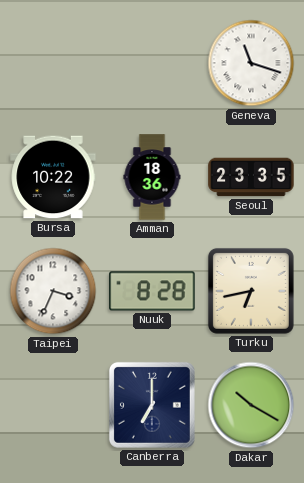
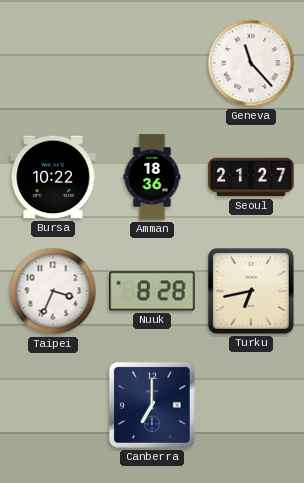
Geneva: 11:18 -> 11:23
Seoul: 23:35 -> 21:27
Dakar: 10:20 -> none
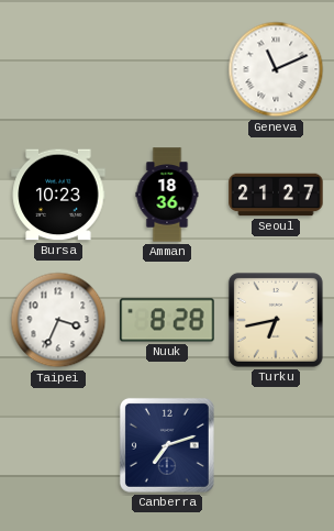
Geneva: 11:23 -> 11:11
Bursa: 10:22 -> 10:23
Canberra: 7:00 -> 7:12
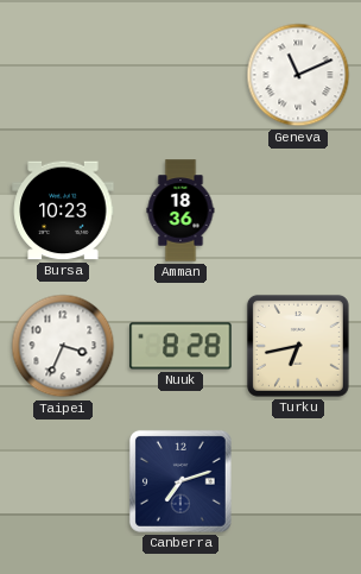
Seoul: 21:27 -> none
